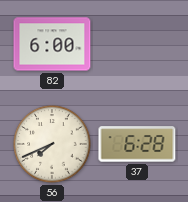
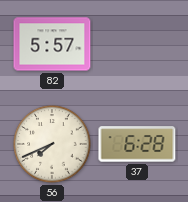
82: 6:00 -> 5:57
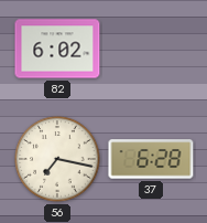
82: 5:57 -> 6:02
56: 7:41 -> 7:17
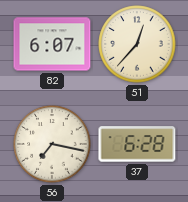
82: 6:02 -> 6:07
51: none -> 12:37
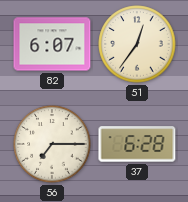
51: 12:37 -> 12:36
56: 7:17 -> 7:15
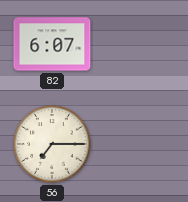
51: 12:36 -> none
37: 6:28 -> none
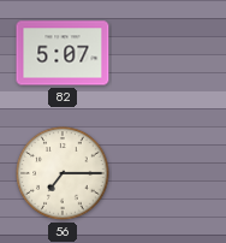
82: 6:07 -> 5:07
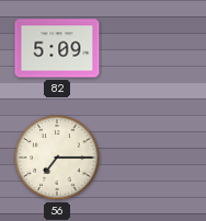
82: 5:07 -> 5:09
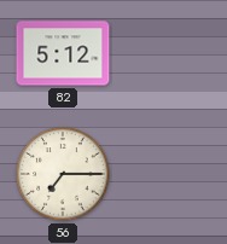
82: 5:09 -> 5:12
